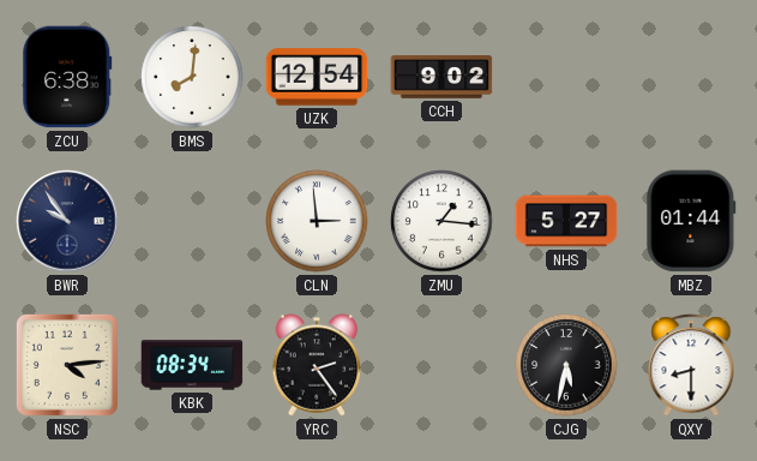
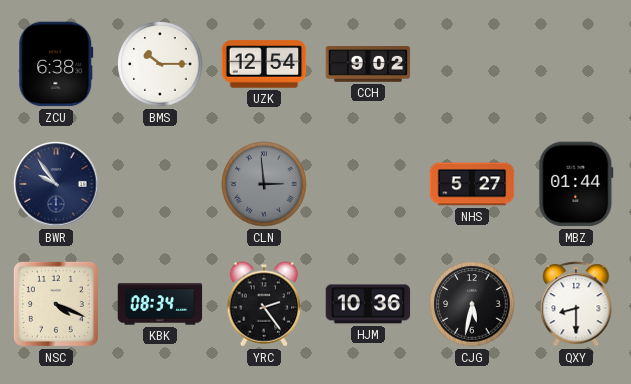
BMS: 8:01 -> 10:15
CLN dial: white -> grey
ZMU: 1:16 -> none
NSC: 4:14 -> 4:19
HJM: none -> 10:36
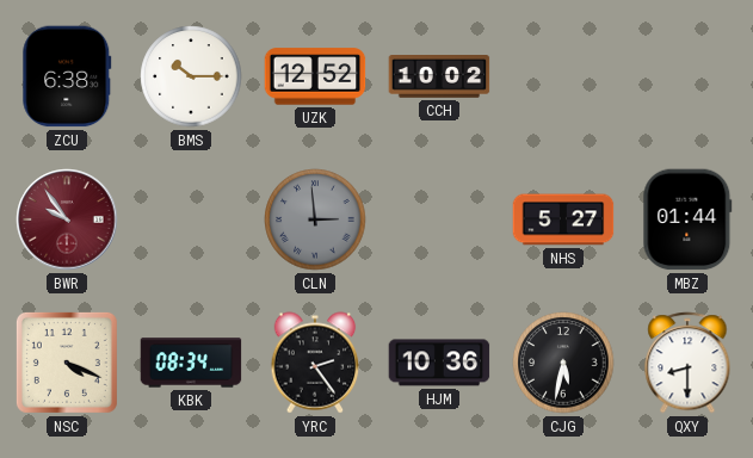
UZK: 12:54 -> 12:52
CCH: 9:02 -> 10:02
BWR dial: navy -> burgundy
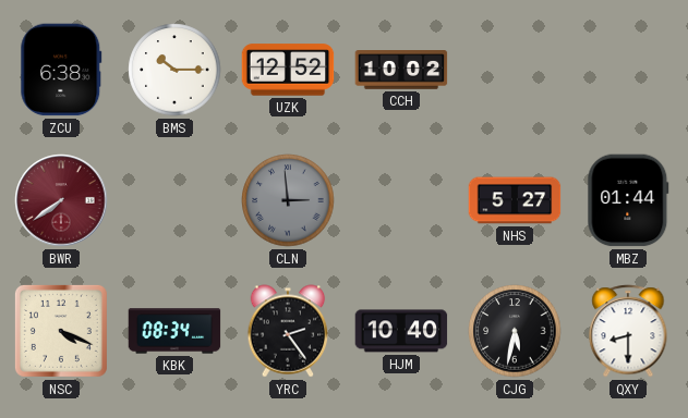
BWR: 9:54 -> 7:39
HJM: 10:36 -> 10:40
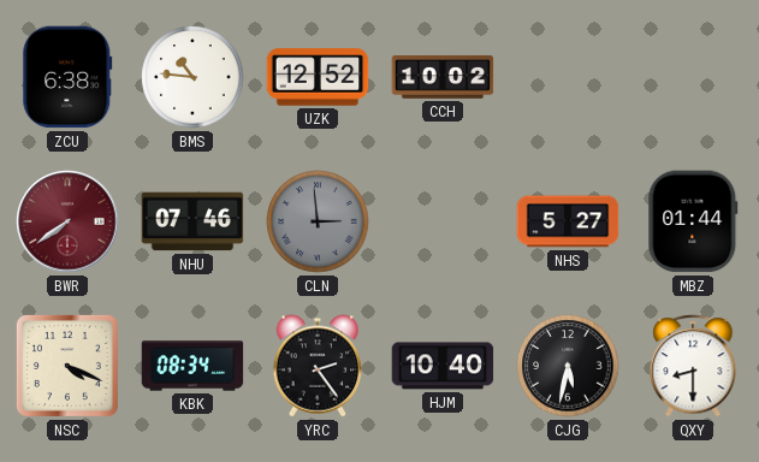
BMS: 10:15 -> 10:46
NHU: none -> 07:46
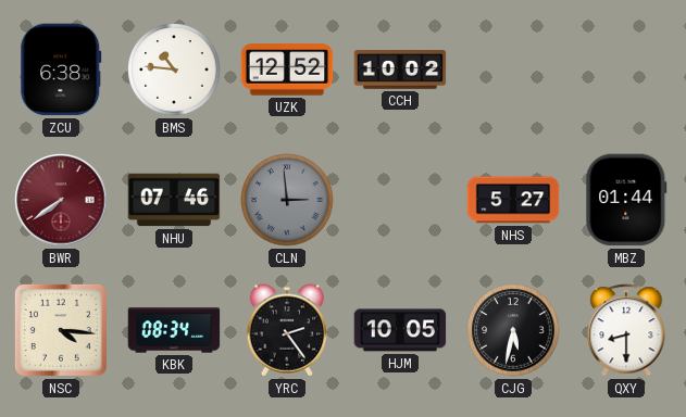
NSC: 4:19 -> 4:16
HJM: 10:40 -> 10:05
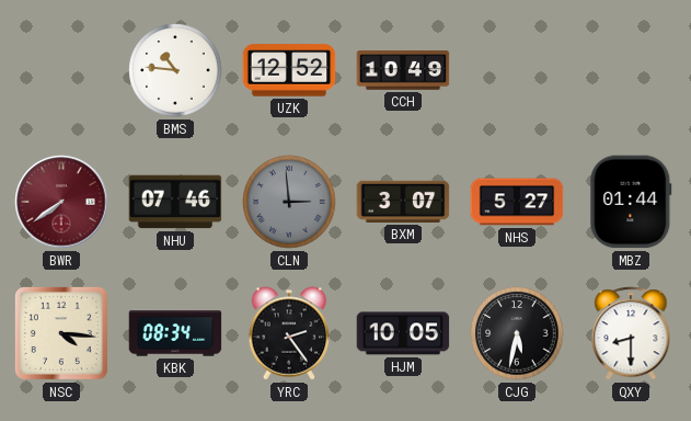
ZCU: 6:38 -> none
CCH: 10:02 -> 10:49
BXM: none -> 3:07
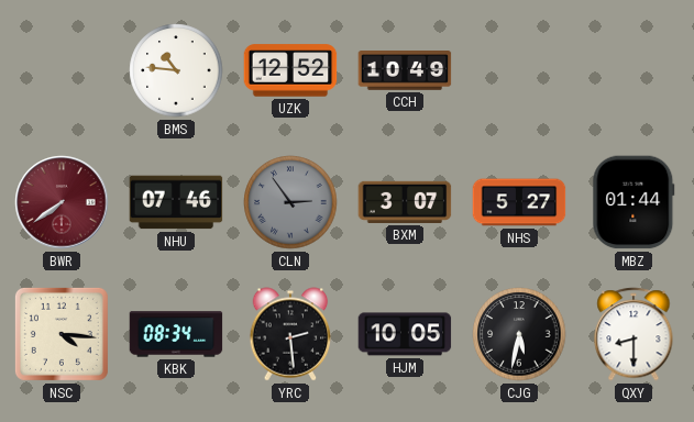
CLN: 2:59 -> 2:54
YRC: 2:24 -> 2:29
